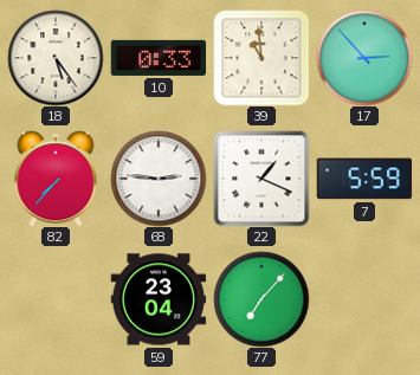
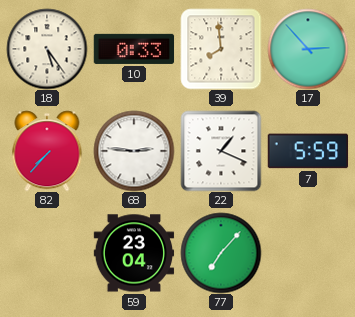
39: 10:59 -> 7:59
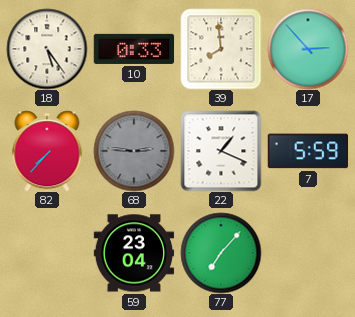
68 dial: white -> grey
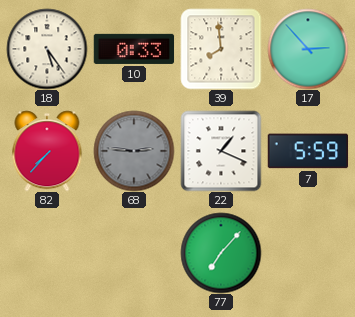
59: 23:04 -> none
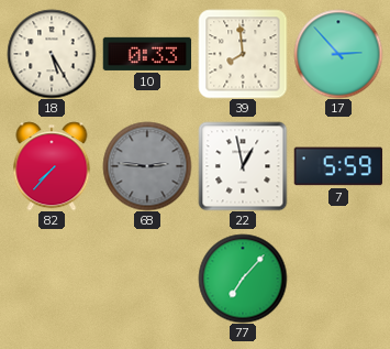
18: 5:24 -> 5:25
22: 1:19 -> 12:58
